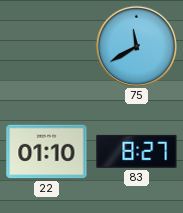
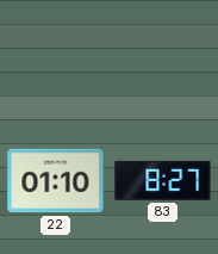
75: 11:40 -> none
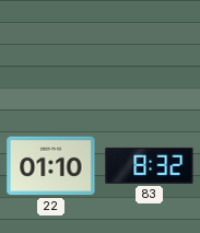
83: 8:27 -> 8:32
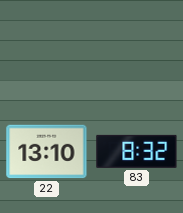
22: 01:10 -> 13:10
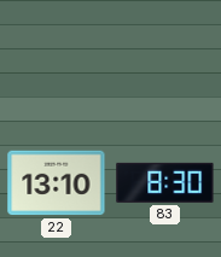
83: 8:32 -> 8:30
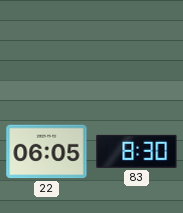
22: 13:10 -> 06:05
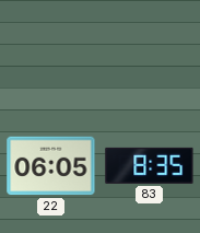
83: 8:30 -> 8:35
